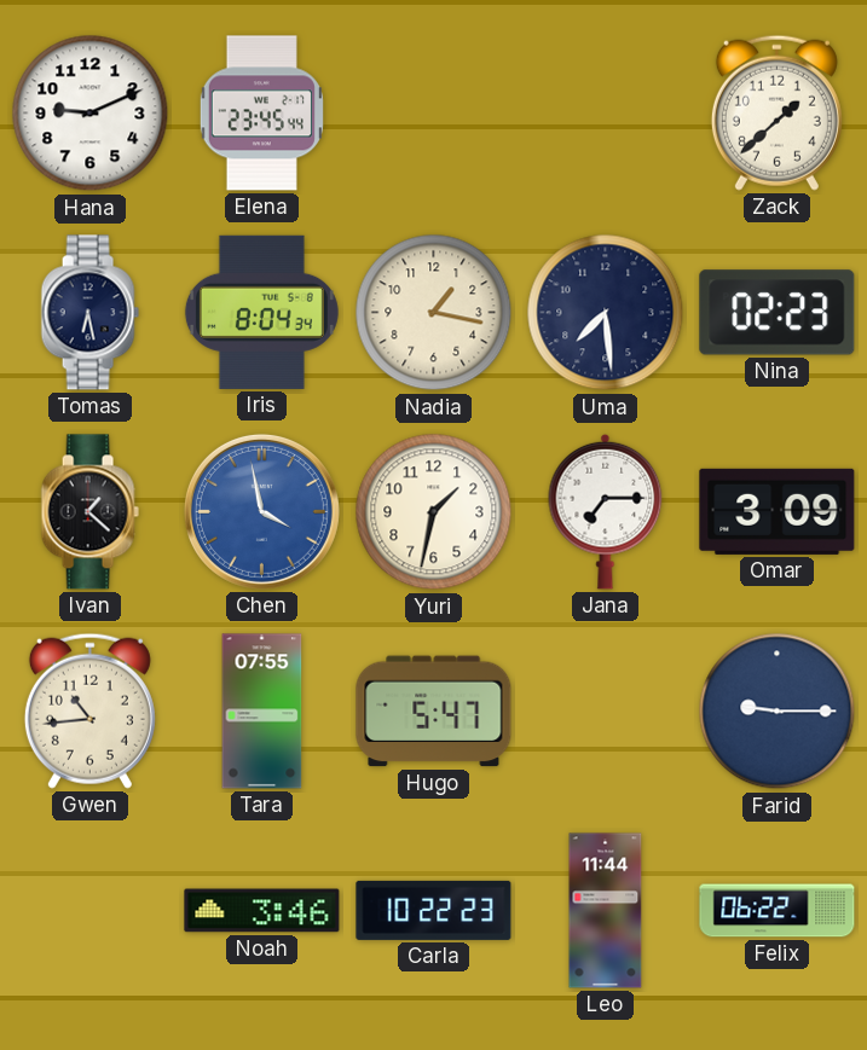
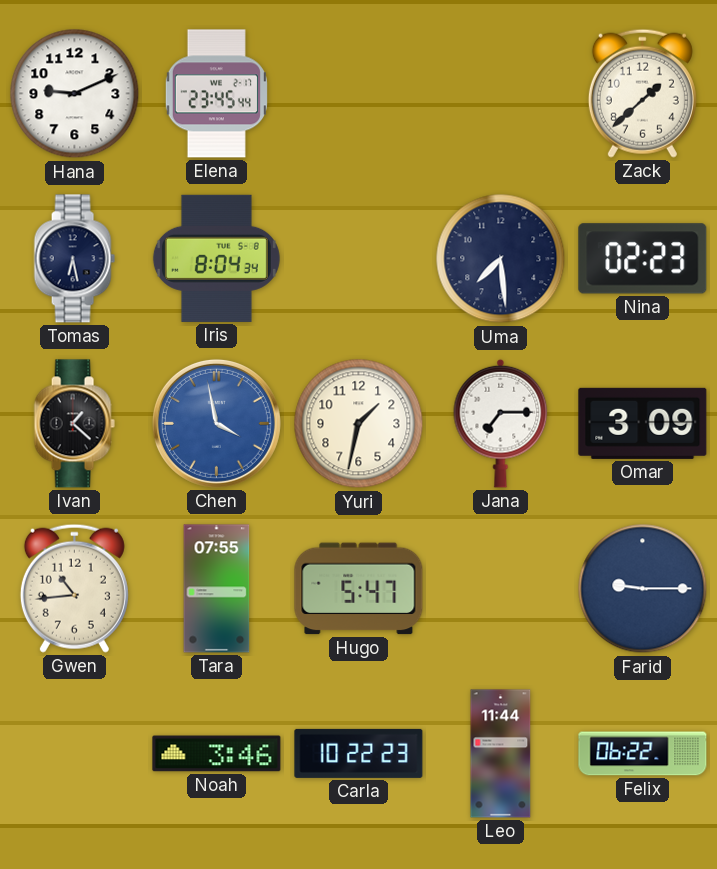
Nadia: 1:17 -> none
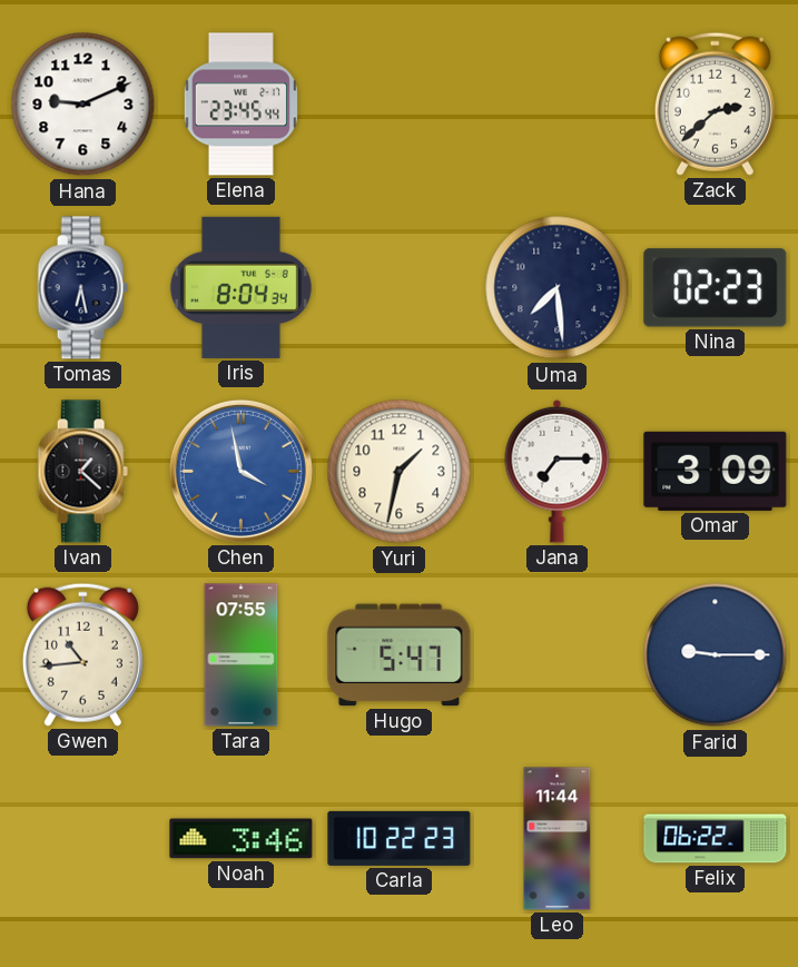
Zack: 1:38 -> 2:38
